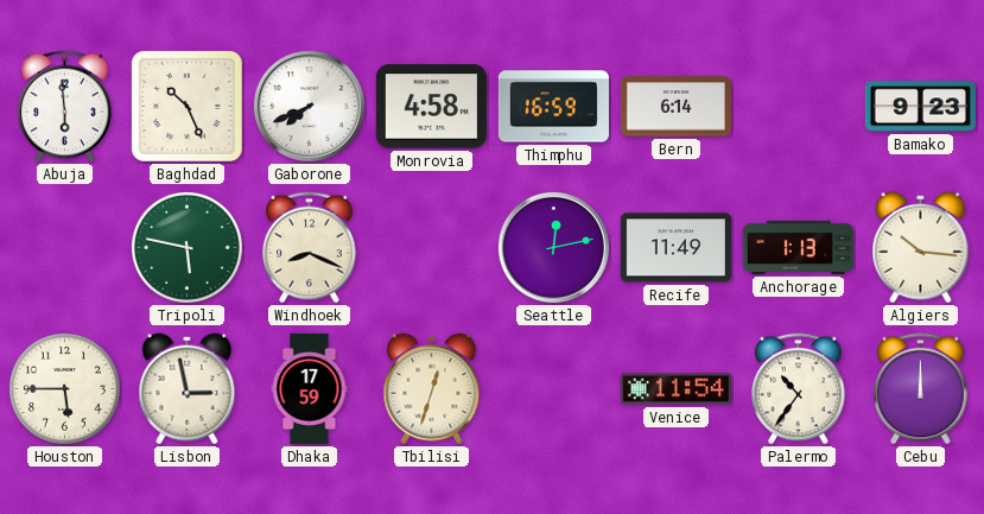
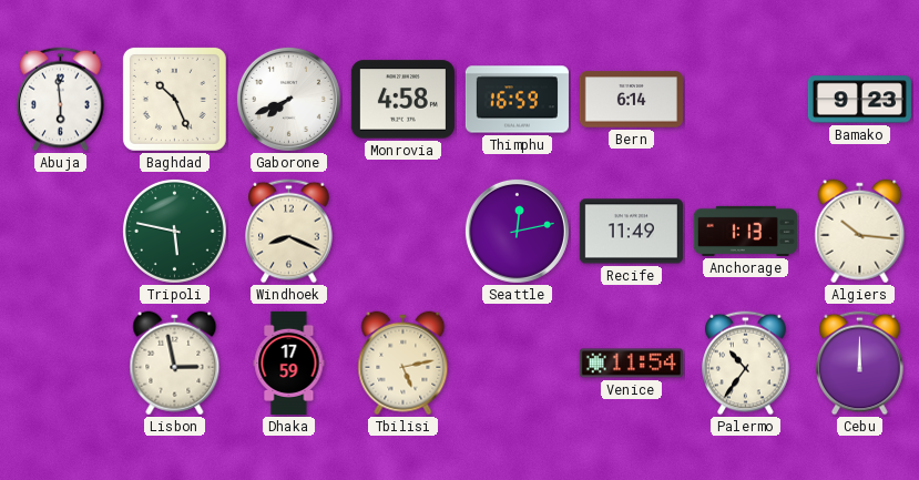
Houston: 5:45 -> none
Tbilisi: 12:33 -> 5:13
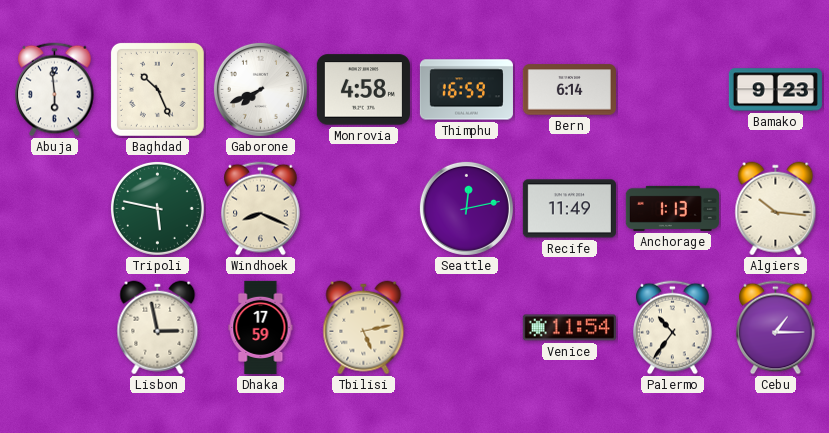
Cebu: 12:00 -> 1:15
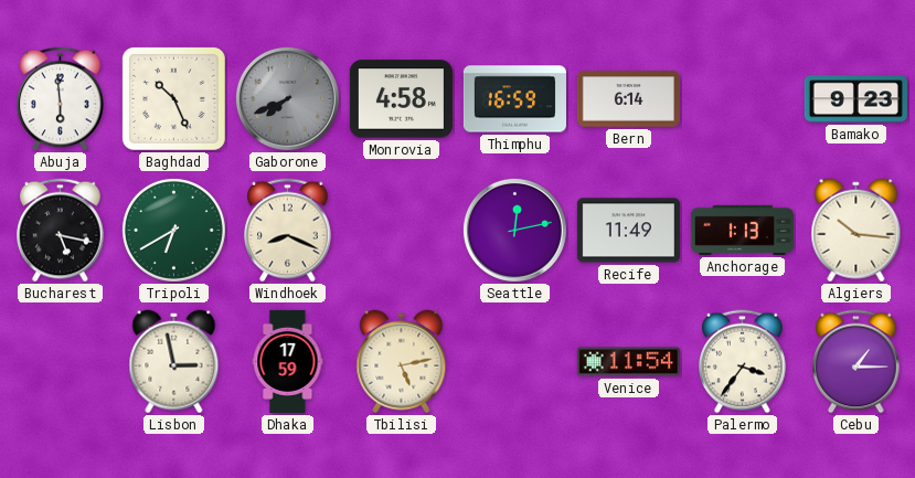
Gaborone dial: white -> grey
Bucharest: none -> 5:17
Tripoli: 5:47 -> 6:40
Palermo: 10:36 -> 3:36
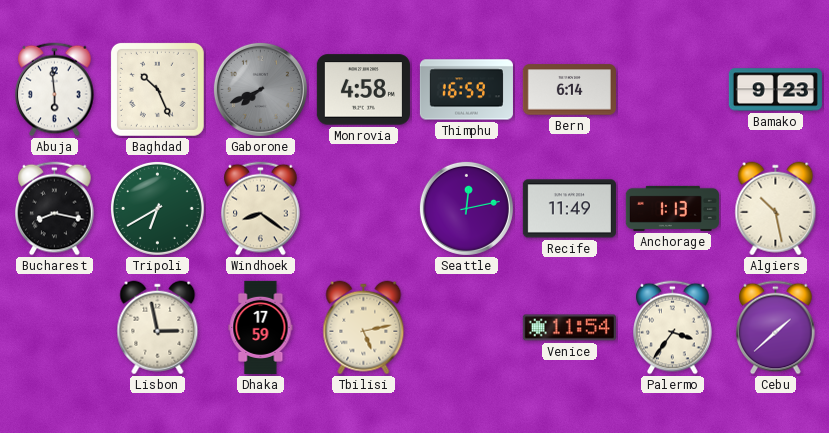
Bucharest: 5:17 -> 8:17
Windhoek: 8:19 -> 8:21
Algiers: 10:16 -> 10:28
Cebu: 1:15 -> 1:38
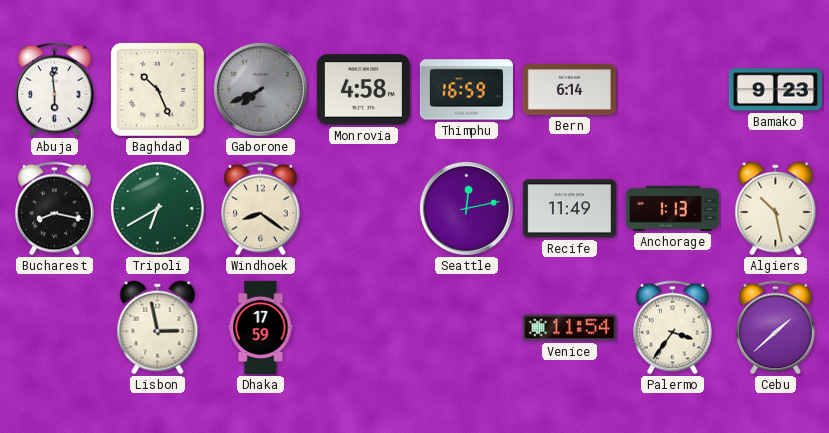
Tbilisi: 5:13 -> none
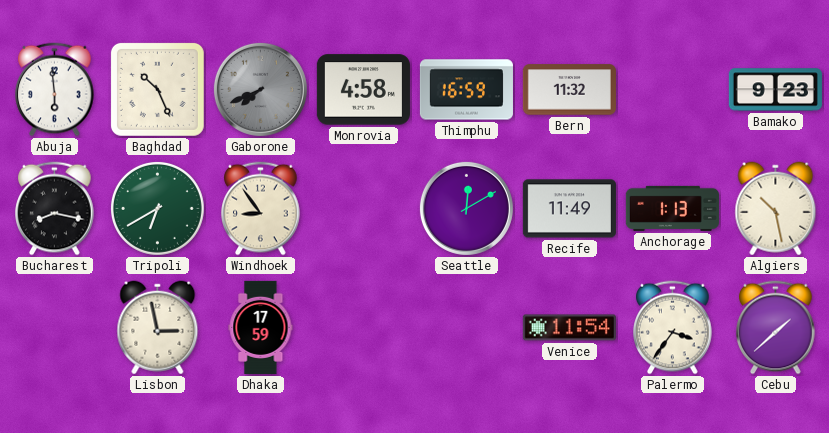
Bern: 6:14 -> 11:32
Windhoek: 8:21 -> 8:54
Seattle: 12:13 -> 12:10
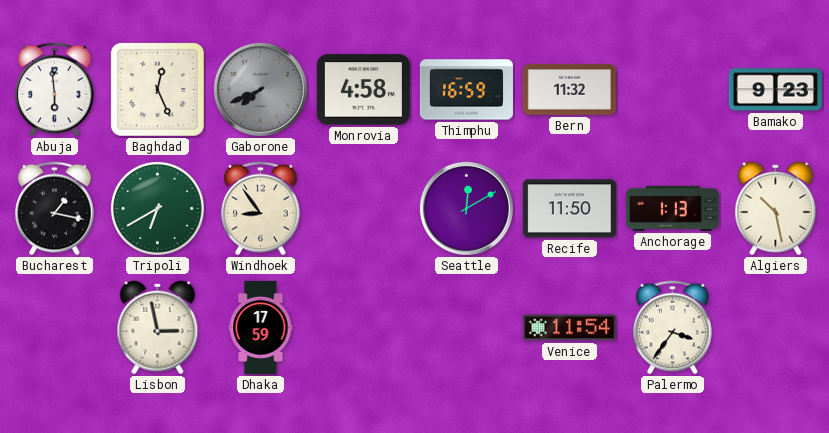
Baghdad: 10:26 -> 12:26
Bucharest: 8:17 -> 1:17
Recife: 11:49 -> 11:50
Cebu: 1:38 -> none
